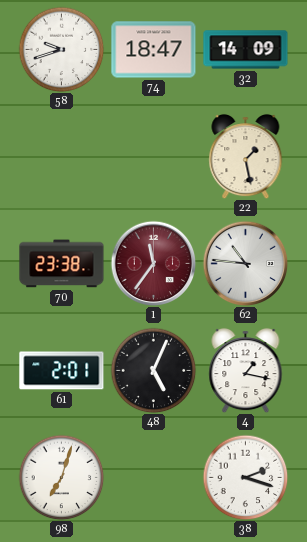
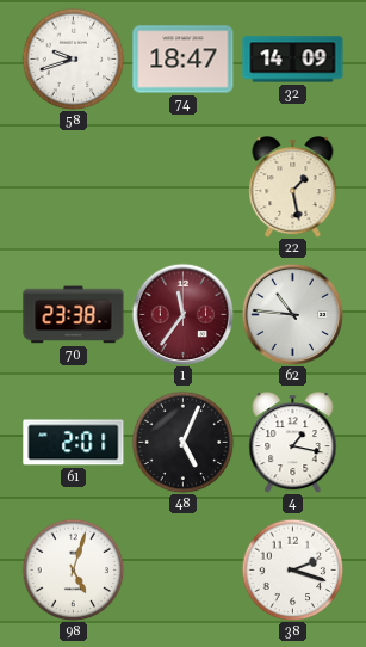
98: 7:03 -> 5:03
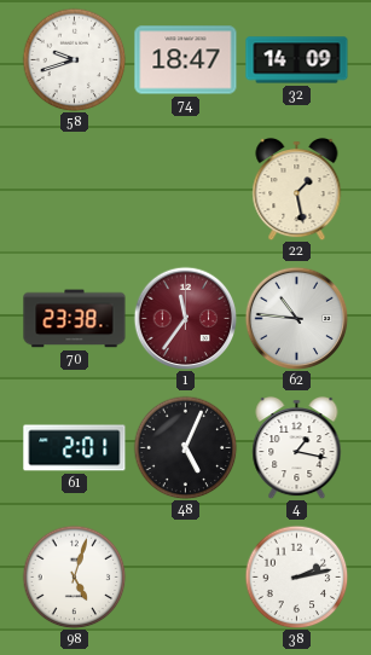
38: 2:18 -> 2:13
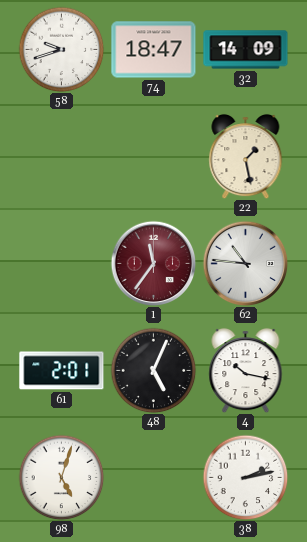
70: 23:38 -> none
4: 1:17 -> 10:17
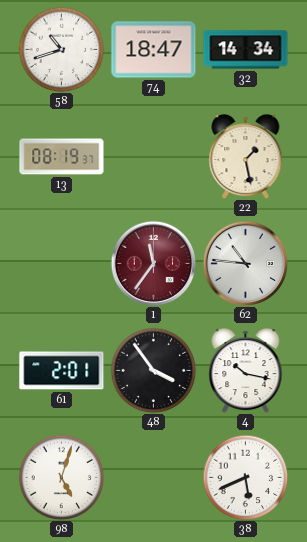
58: 9:42 -> 10:42
32: 14:09 -> 14:34
13: none -> 08:19
48: 5:04 -> 3:54
38: 2:13 -> 5:41
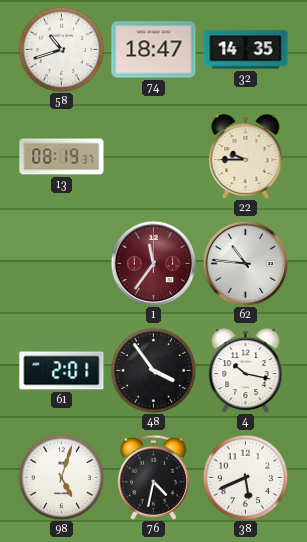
32: 14:34 -> 14:35
22: 1:28 -> 9:45
76: none -> 4:32
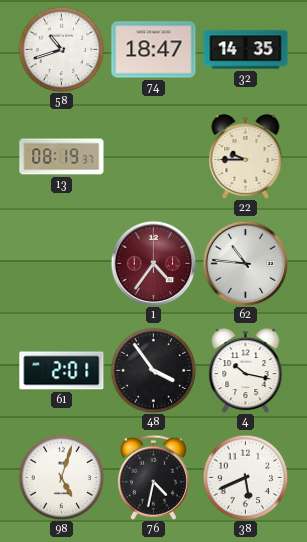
1: 11:36 -> 4:36
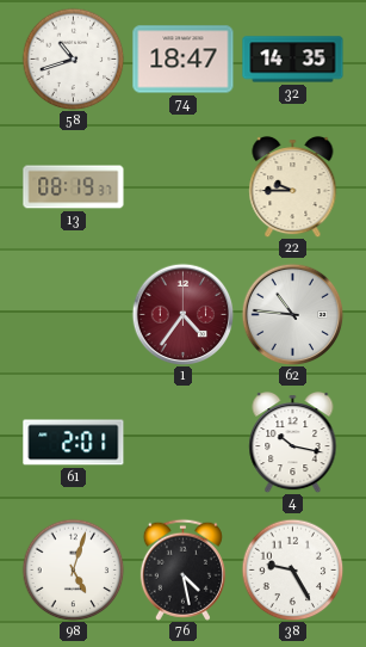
48: 3:54 -> none
76: 4:32 -> 4:28
38: 5:41 -> 9:25
